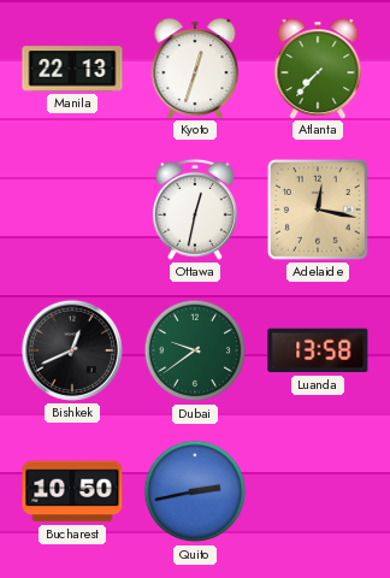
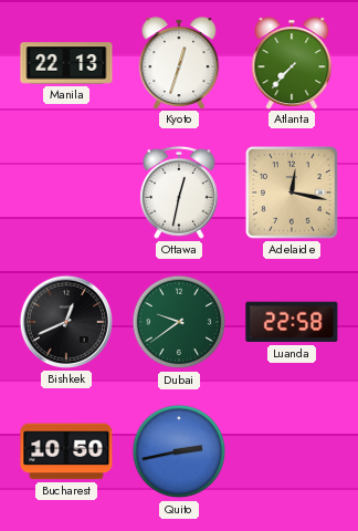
Luanda: 13:58 -> 22:58
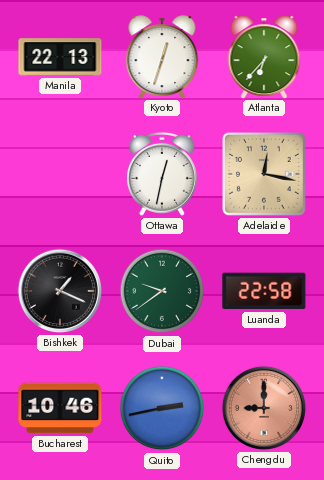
Atlanta: 7:37 -> 6:37
Bishkek: 12:41 -> 1:19
Bucharest: 10:50 -> 10:46
Chengdu: none -> 9:00
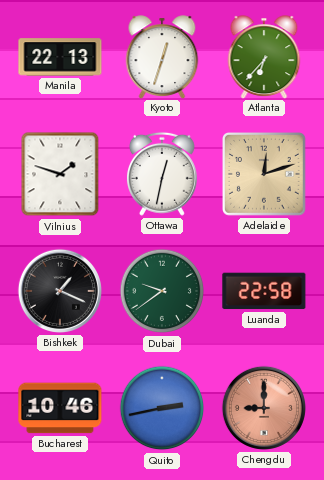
Vilnius: none -> 1:48
Adelaide: 12:17 -> 12:12
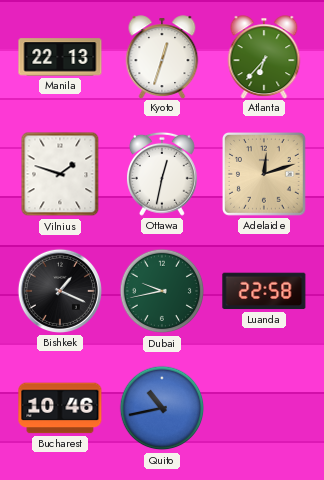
Dubai: 9:39 -> 9:43
Quito: 2:43 -> 10:43
Chengdu: 9:00 -> none
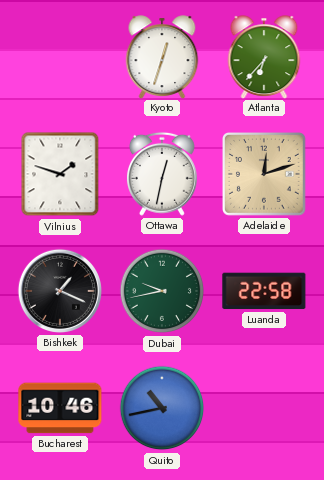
Manila: 22:13 -> none
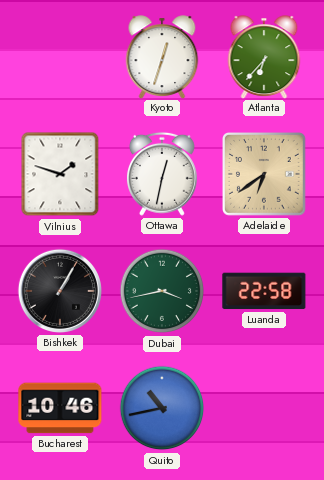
Adelaide: 12:12 -> 6:39
Bishkek: 1:19 -> 1:05
Dubai: 9:43 -> 3:43
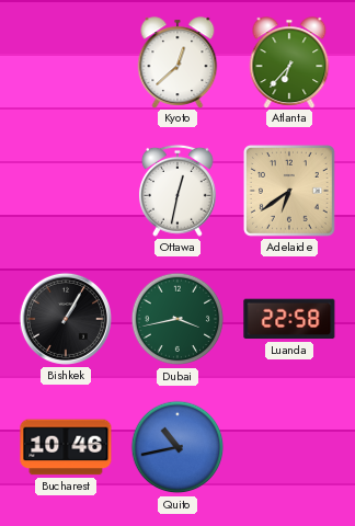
Kyoto: 12:33 -> 12:38
Vilnius: 1:48 -> none
